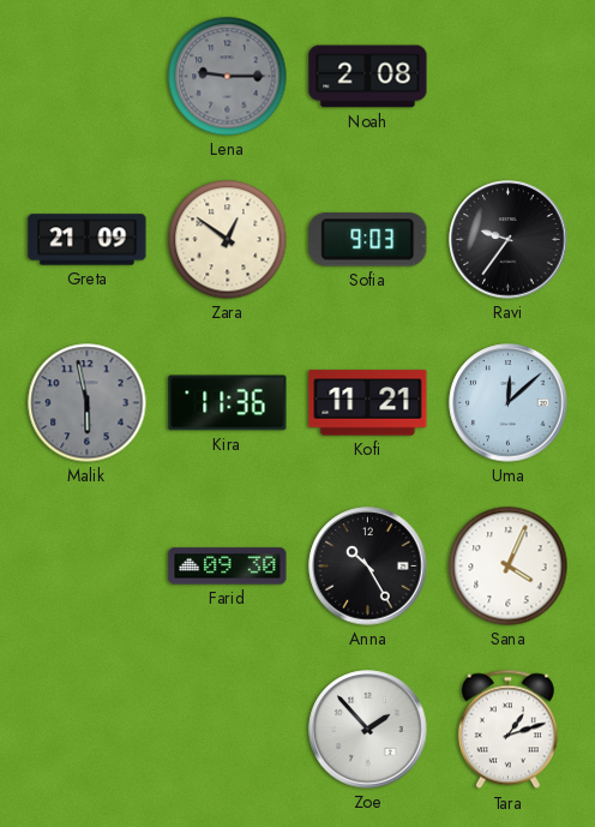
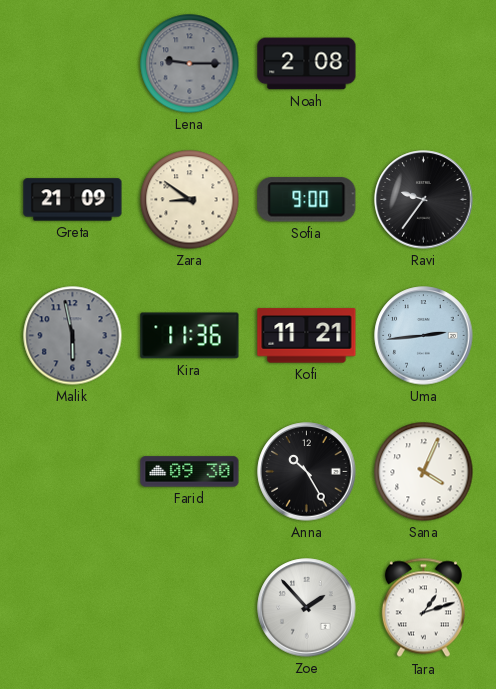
Zara: 12:51 -> 8:51
Sofia: 9:03 -> 9:00
Uma: 12:08 -> 2:44
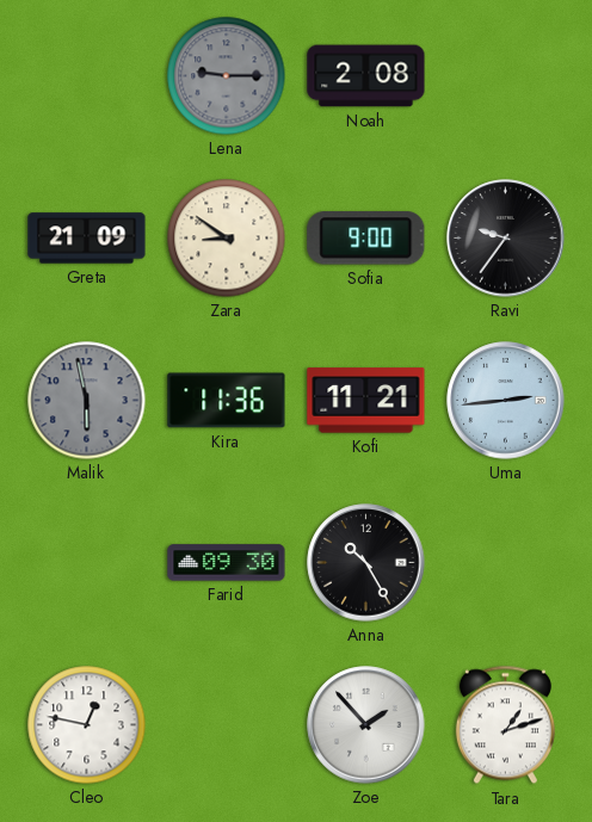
Sana: 4:04 -> none
Cleo: none -> 12:47
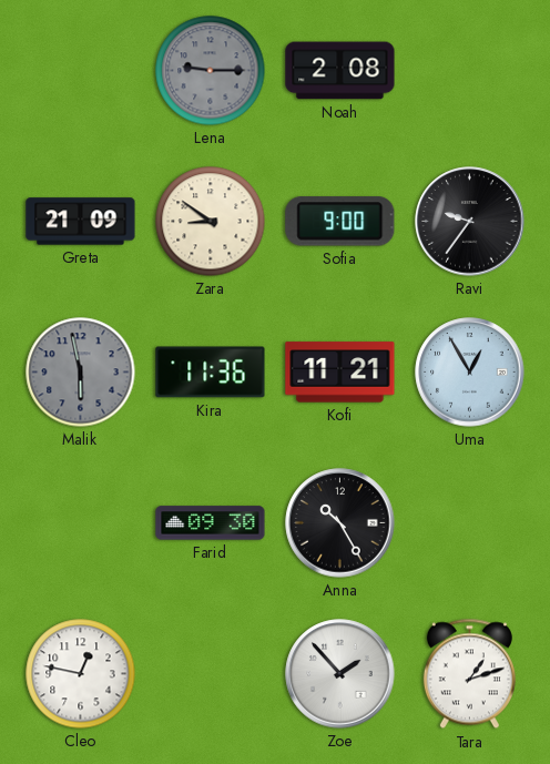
Uma: 2:44 -> 12:55
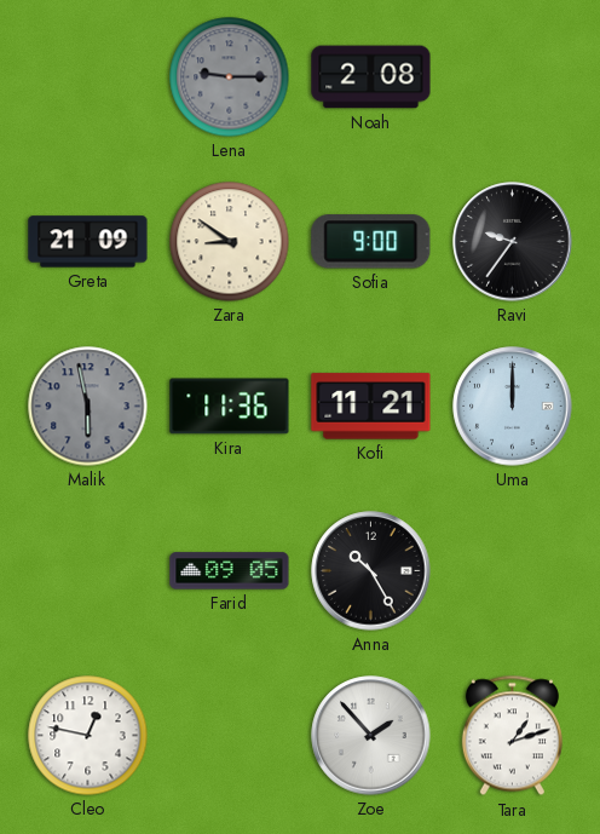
Uma: 12:55 -> 12:00
Farid: 09:30 -> 09:05
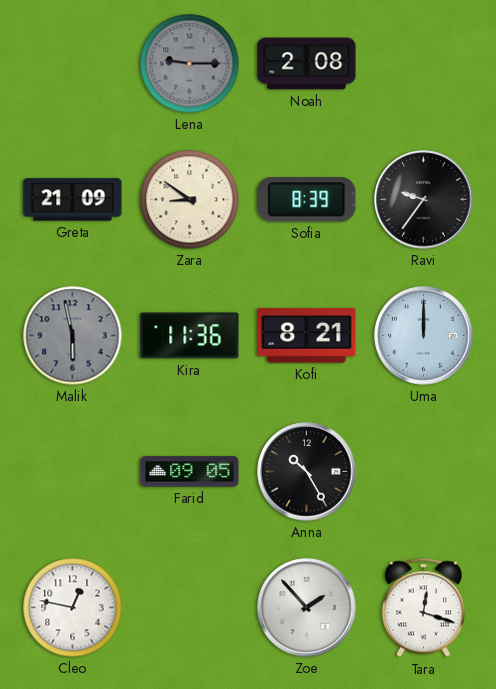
Sofia: 9:00 -> 8:39
Kofi: 11:21 -> 8:21
Tara: 1:12 -> 12:18
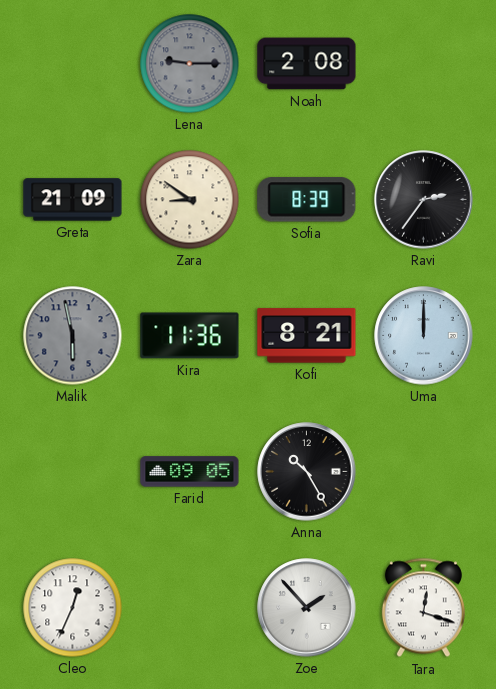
Ravi: 9:36 -> 2:36
Cleo: 12:47 -> 12:34
